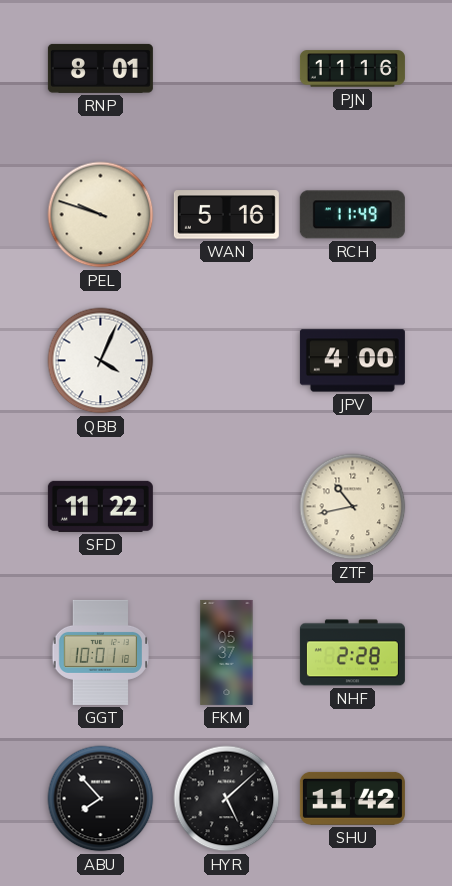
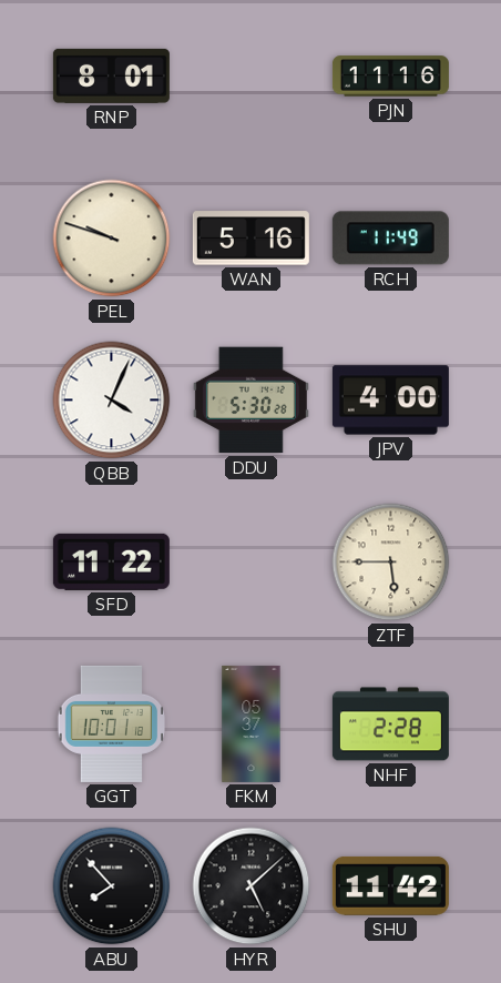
DDU: none -> 5:30
ZTF: 10:43 -> 5:45
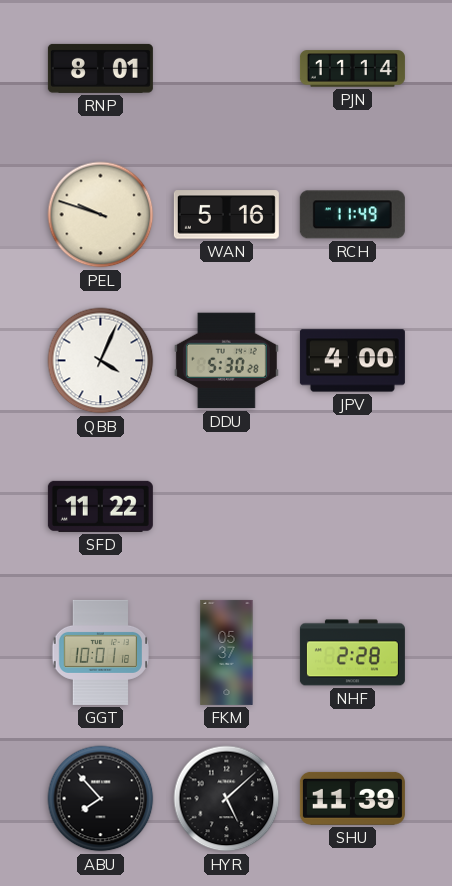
PJN: 11:16 -> 11:14
ZTF: 5:45 -> none
SHU: 11:42 -> 11:39
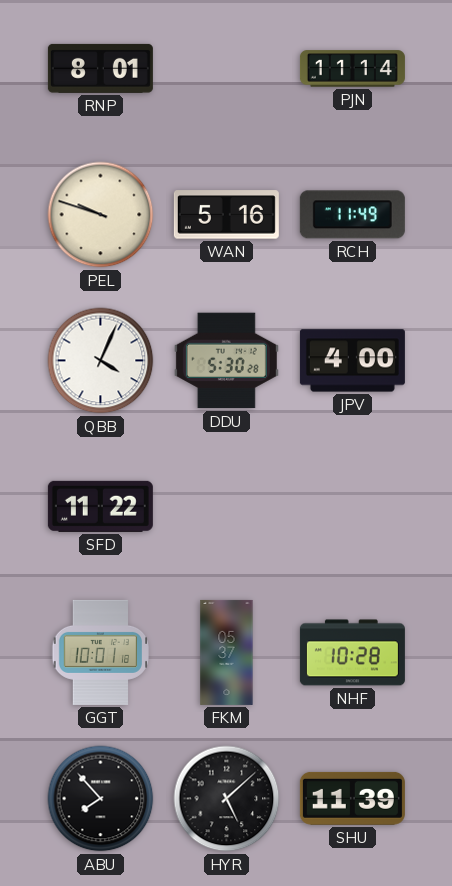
NHF: 2:28 -> 10:28
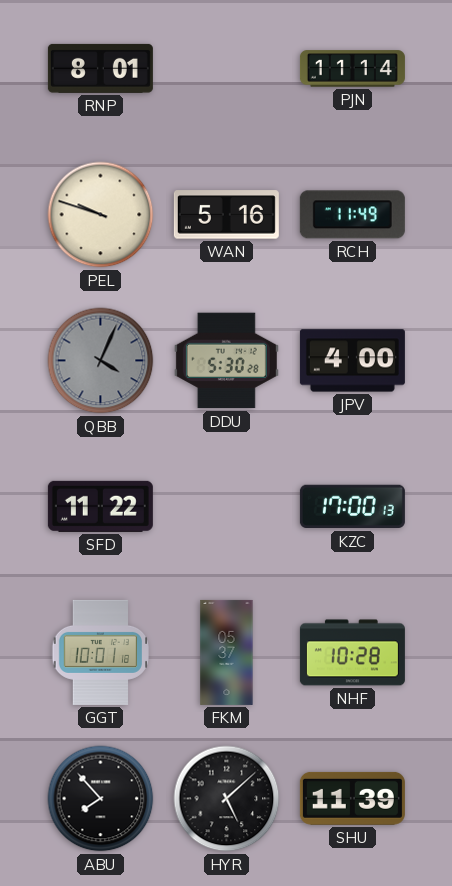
QBB dial: white -> grey
KZC: none -> 17:00
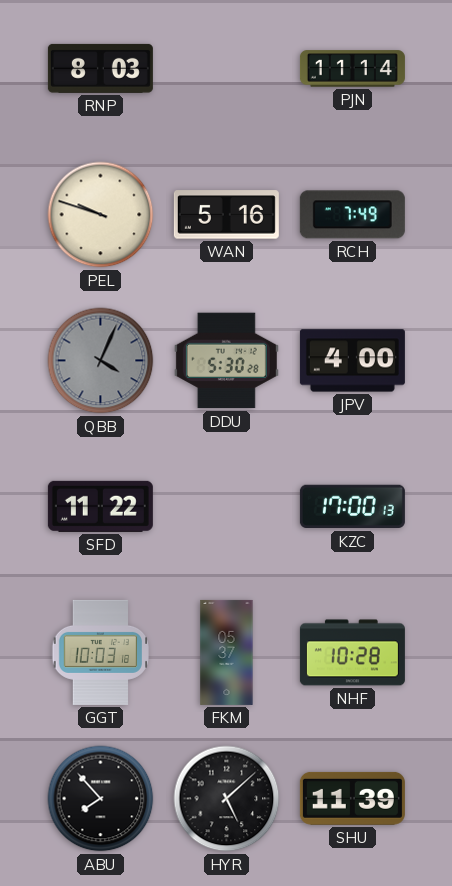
RNP: 8:01 -> 8:03
RCH: 11:49 -> 7:49
GGT: 10:01 -> 10:03
